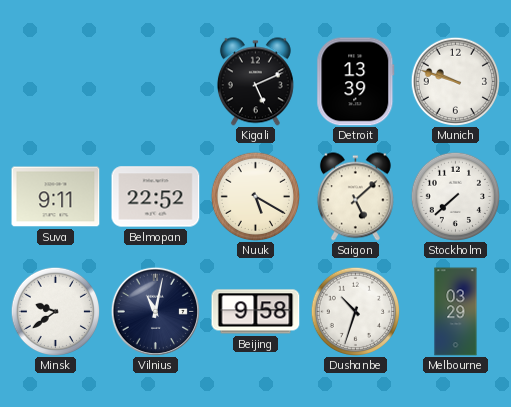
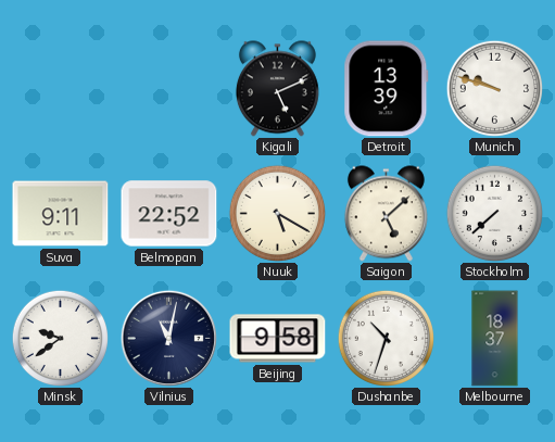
Melbourne: 03:29 -> 18:37
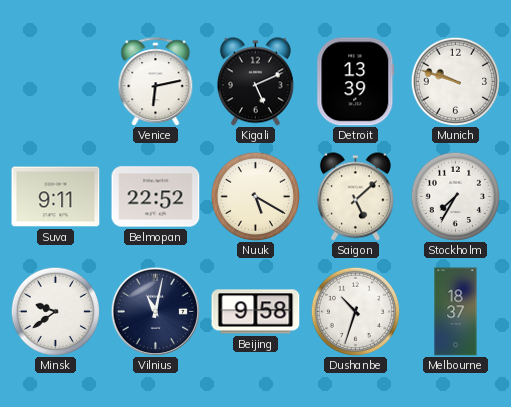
Venice: none -> 6:13
Stockholm: 7:38 -> 7:35
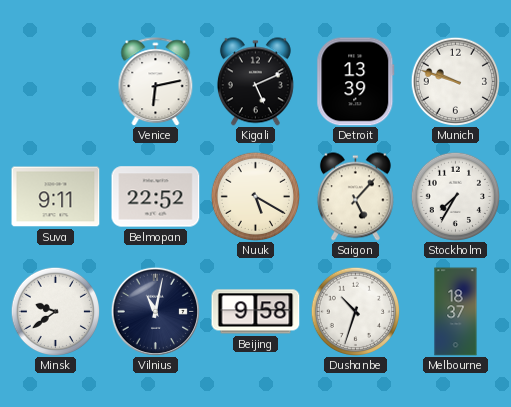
Saigon: 5:08 -> 5:07
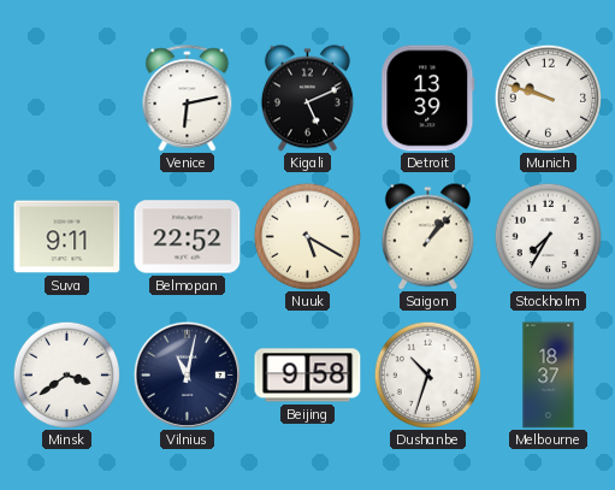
Saigon: 5:07 -> 1:07
Minsk: 9:39 -> 3:39
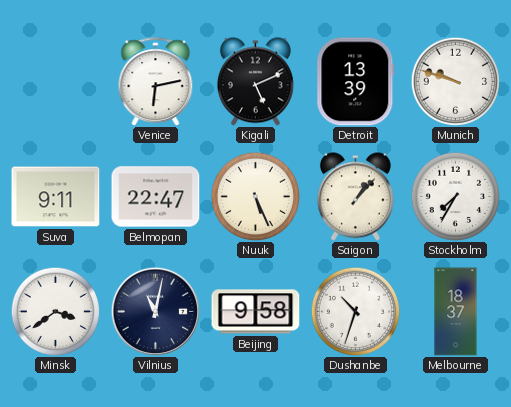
Belmopan: 22:52 -> 22:47
Nuuk: 5:20 -> 5:26
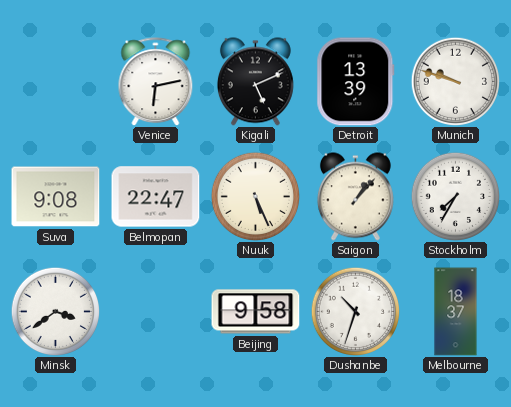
Suva: 9:11 -> 9:08
Vilnius: 11:02 -> none
